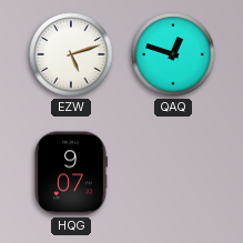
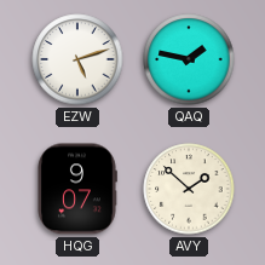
QAQ: 12:48 -> 1:47
AVY: none -> 1:52
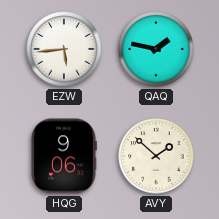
EZW: 5:12 -> 5:44
HQG: 9:07 -> 9:06
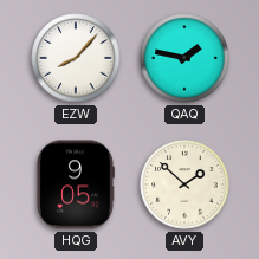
EZW: 5:44 -> 8:07
HQG: 9:06 -> 9:05
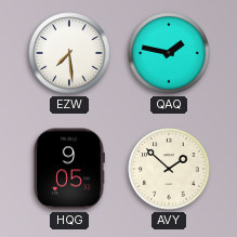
EZW: 8:07 -> 7:29
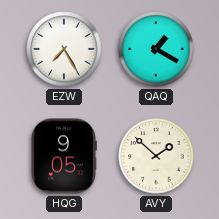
EZW: 7:29 -> 7:25
QAQ: 1:47 -> 1:20
